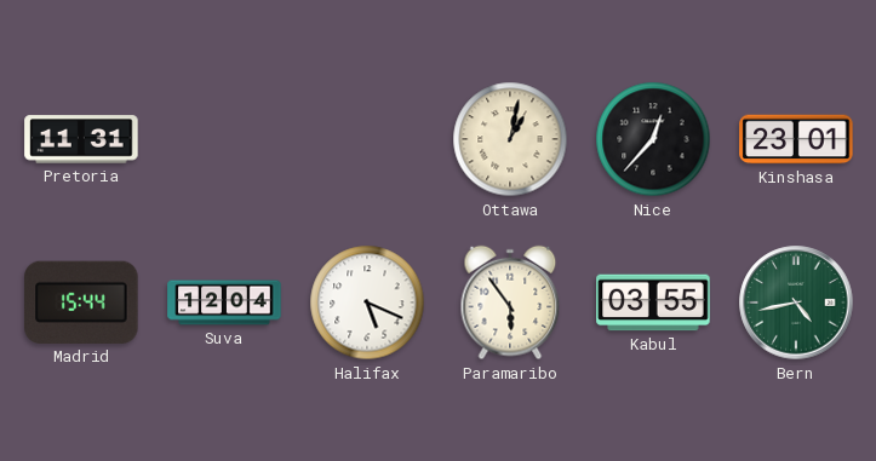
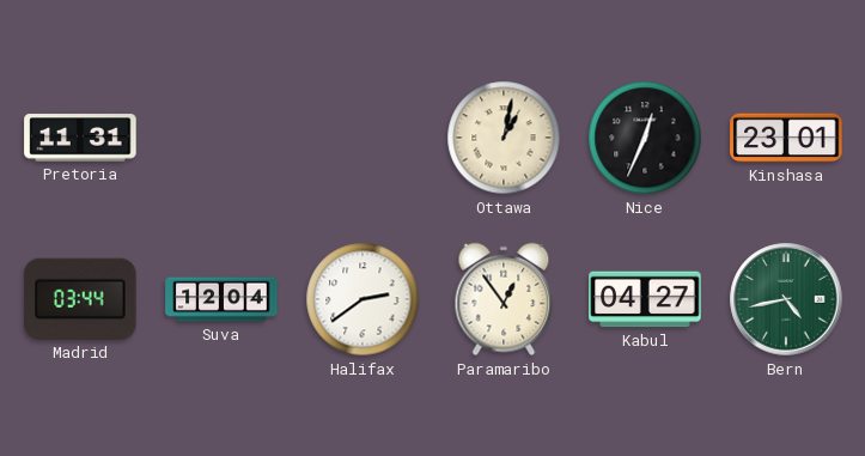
Nice: 12:37 -> 12:34
Madrid: 15:44 -> 03:44
Halifax: 5:19 -> 2:39
Paramaribo: 5:54 -> 12:54
Kabul: 03:55 -> 04:27
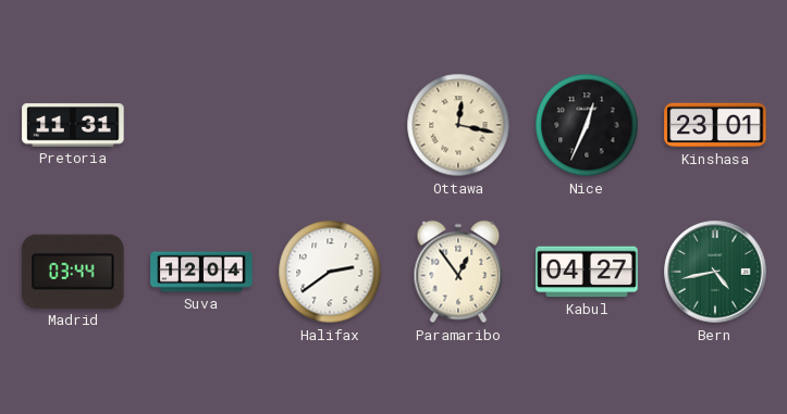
Ottawa: 1:02 -> 12:17
